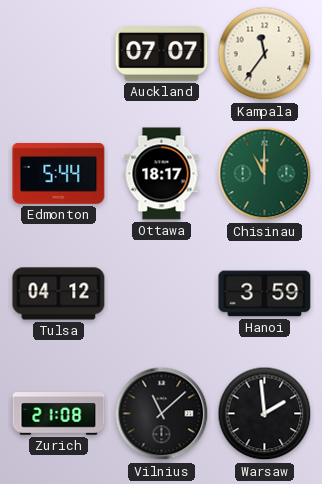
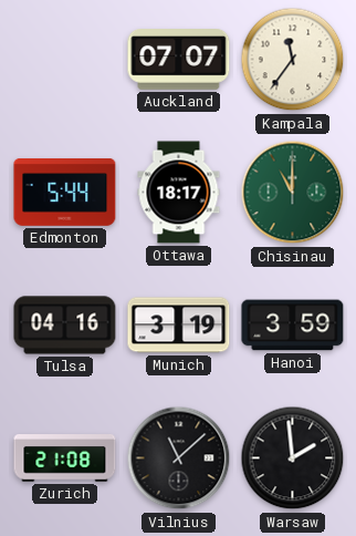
Tulsa: 04:12 -> 04:16
Munich: none -> 3:19
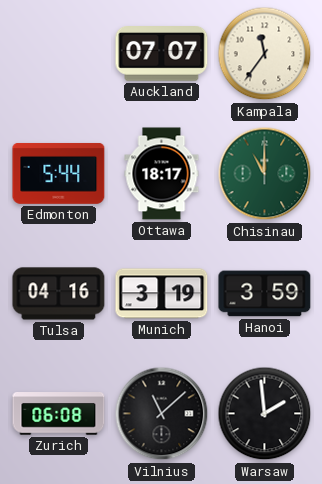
Zurich: 21:08 -> 06:08
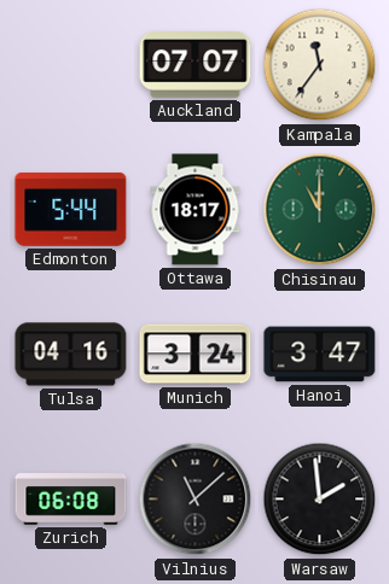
Munich: 3:19 -> 3:24
Hanoi: 3:59 -> 3:47
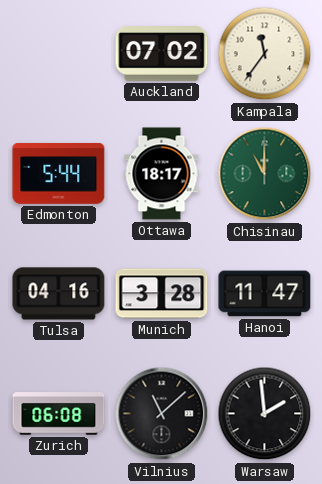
Auckland: 07:07 -> 07:02
Munich: 3:24 -> 3:28
Hanoi: 3:47 -> 11:47
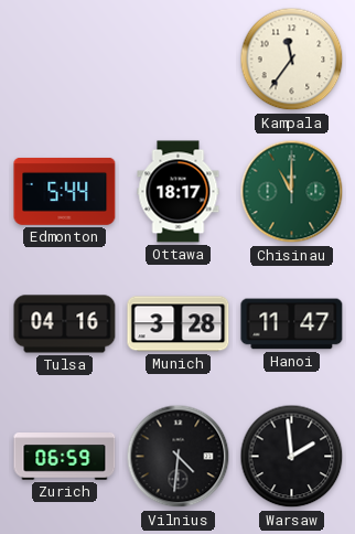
Auckland: 07:02 -> none
Zurich: 06:08 -> 06:59
Vilnius: 11:08 -> 4:31
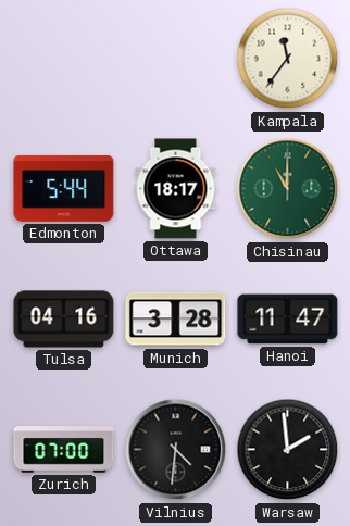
Zurich: 06:59 -> 07:00
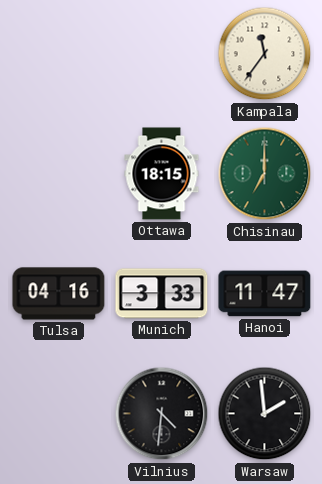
Edmonton: 5:44 -> none
Ottawa: 18:17 -> 18:15
Chisinau: 11:00 -> 7:00
Munich: 3:28 -> 3:33
Zurich: 07:00 -> none
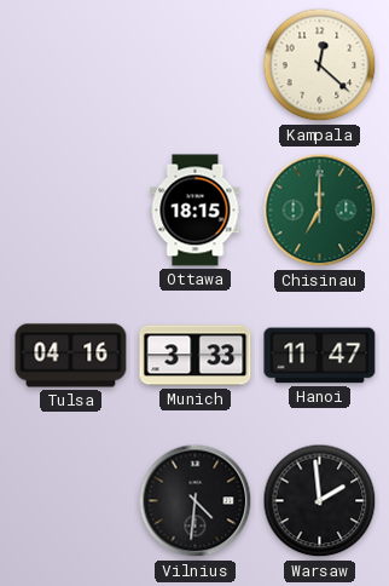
Kampala: 11:36 -> 12:22
